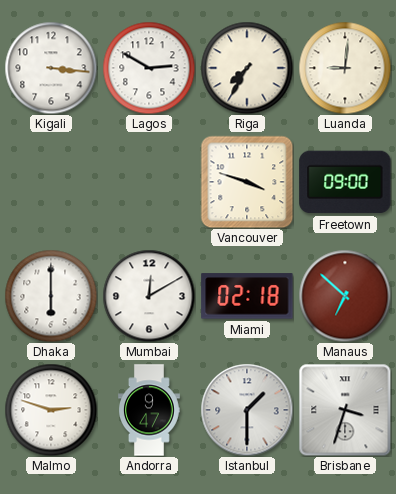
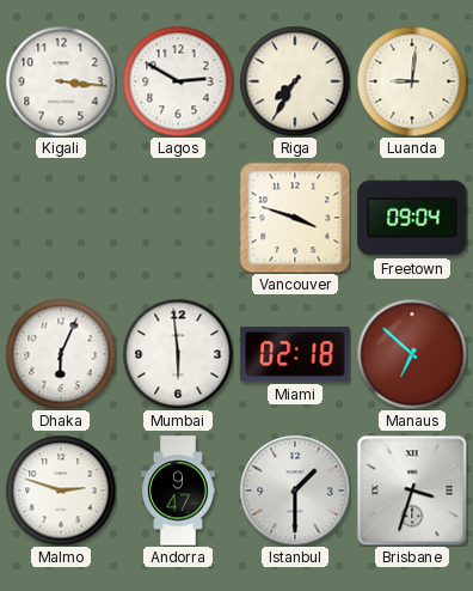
Freetown: 09:00 -> 09:04
Dhaka: 6:00 -> 6:04
Mumbai: 12:10 -> 5:59
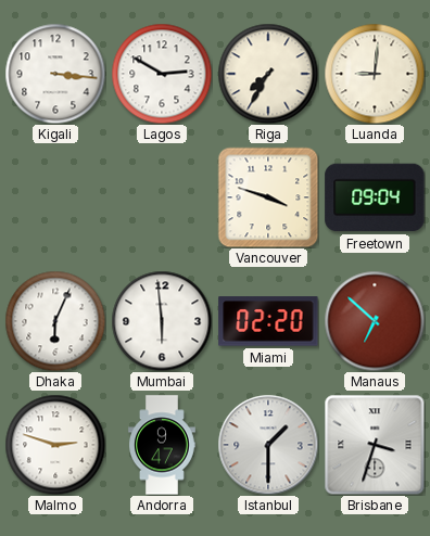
Miami: 02:18 -> 02:20
